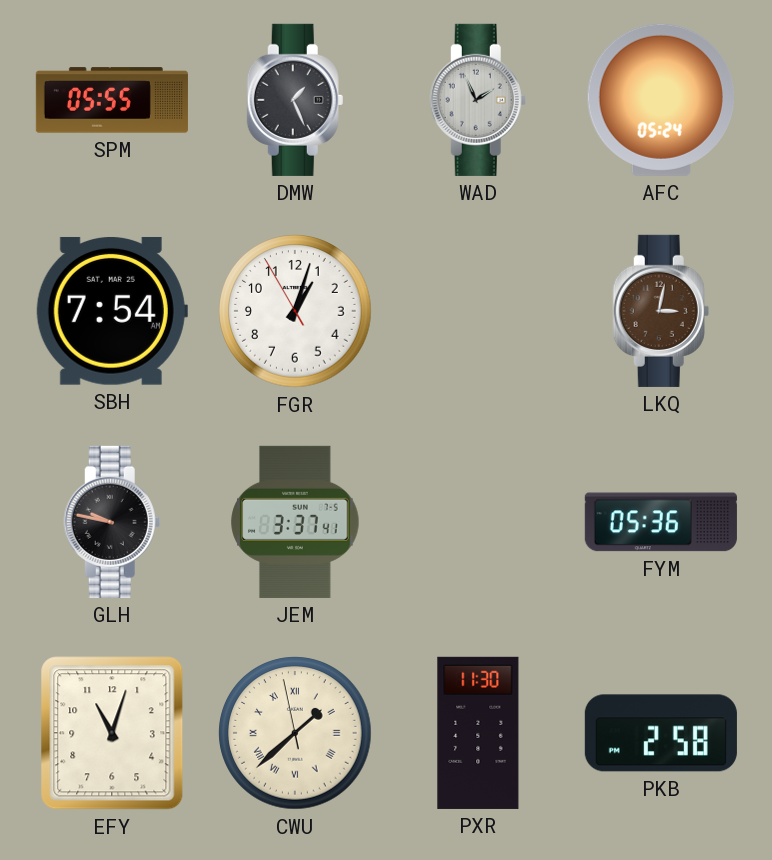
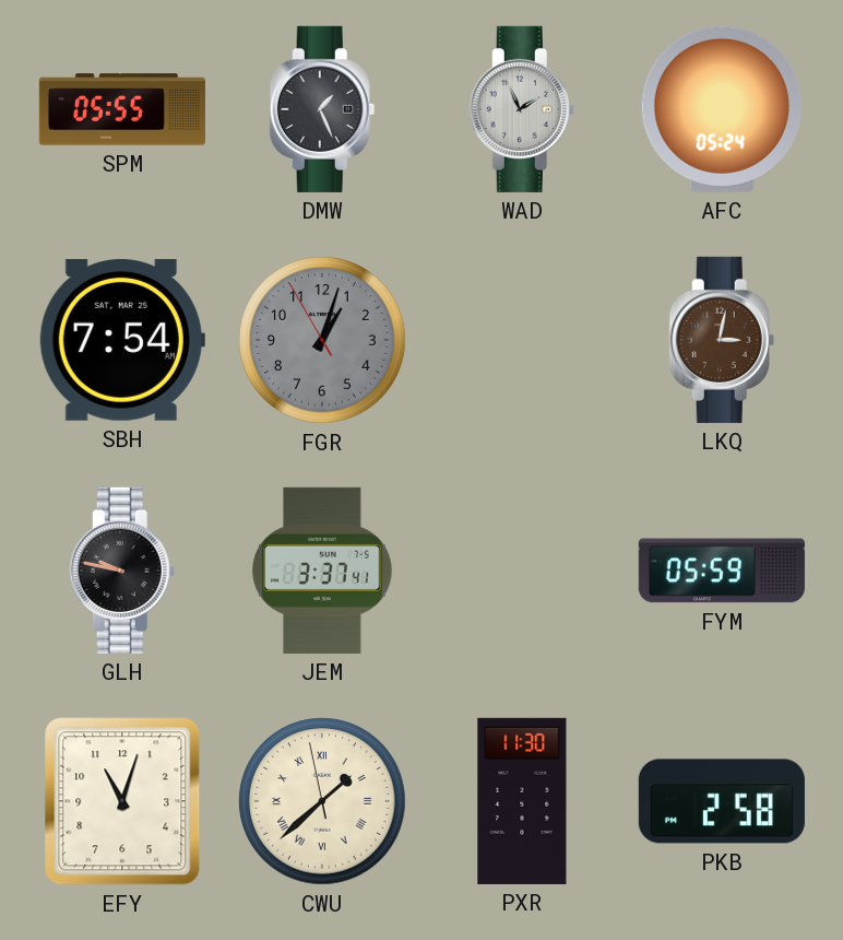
FGR dial: white -> grey
FYM: 05:36 -> 05:59
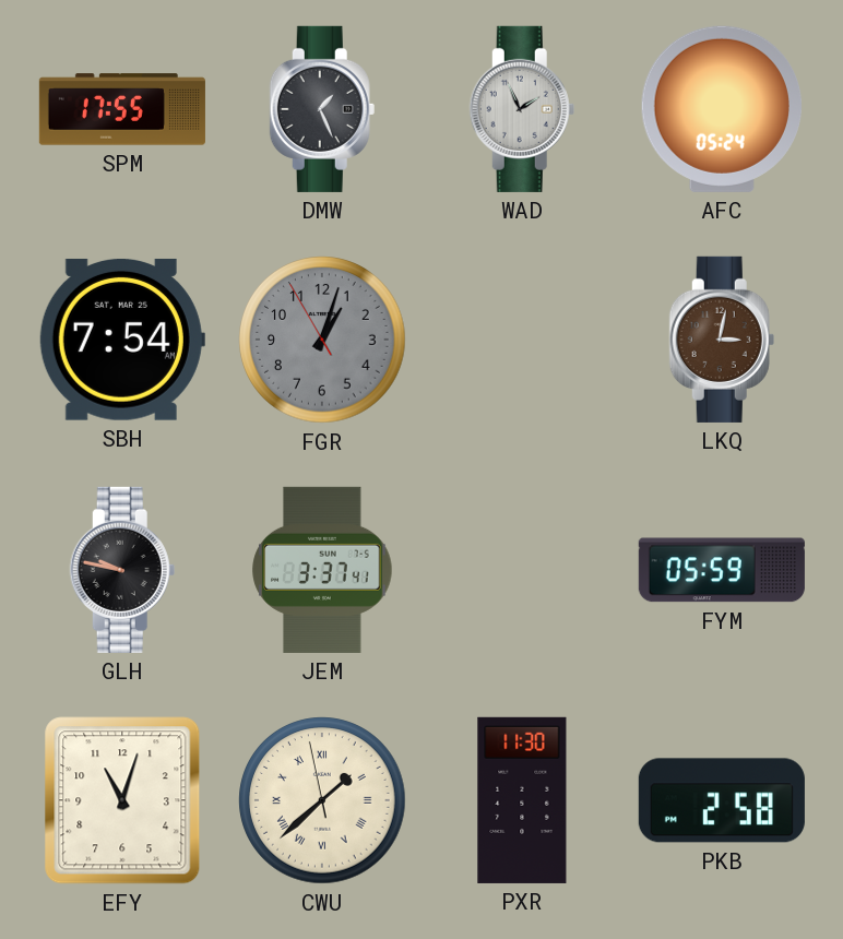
SPM: 05:55 -> 17:55
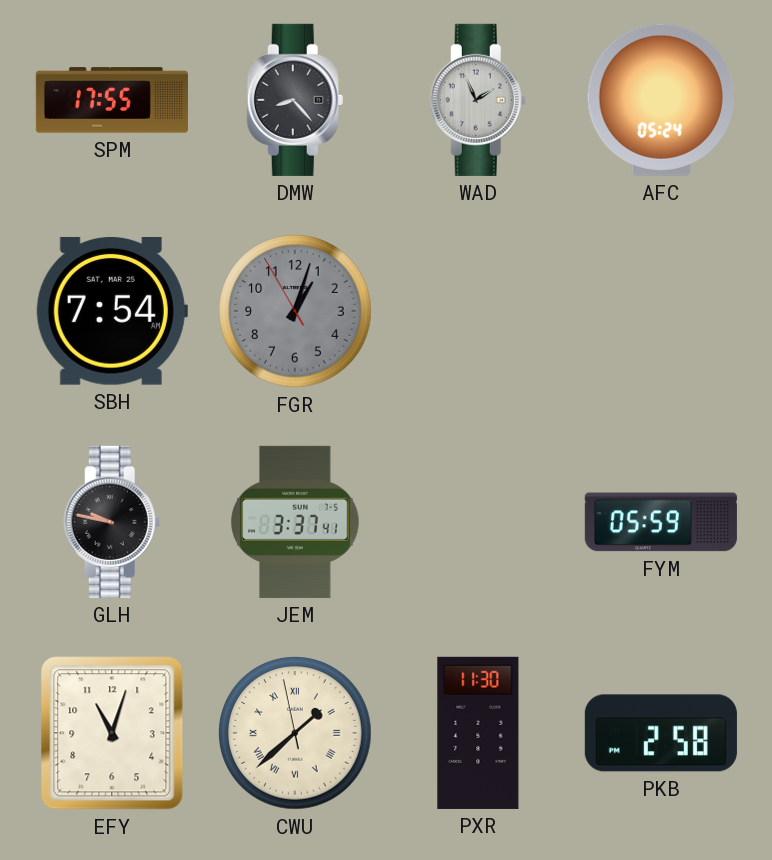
DMW: 1:26 -> 8:23
LKQ: 3:02 -> none
